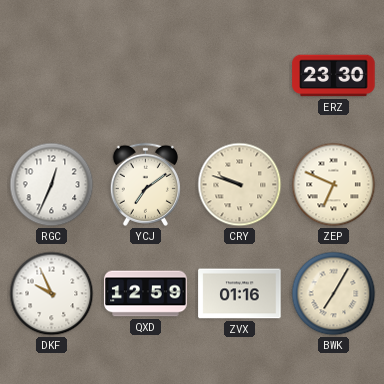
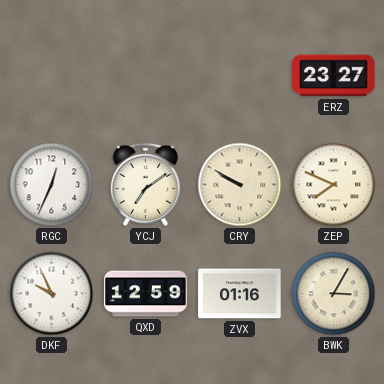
ERZ: 23:30 -> 23:27
CRY: 9:48 -> 9:50
ZEP: 6:49 -> 7:49
BWK: 7:05 -> 3:05
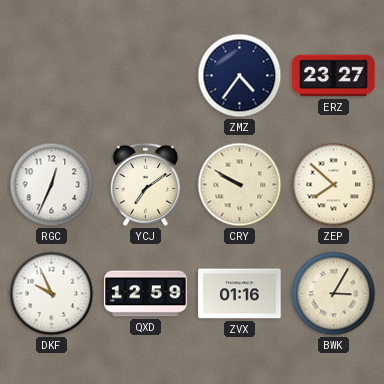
ZMZ: none -> 4:36
ZEP: 7:49 -> 7:52
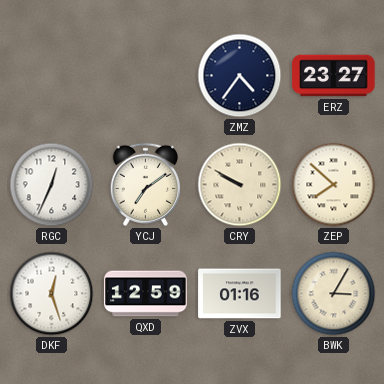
DKF: 9:56 -> 12:27
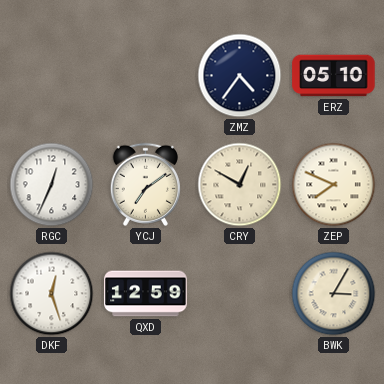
ERZ: 23:27 -> 05:10
CRY: 9:50 -> 12:50
ZEP: 7:52 -> 7:49
ZVX: 01:16 -> none
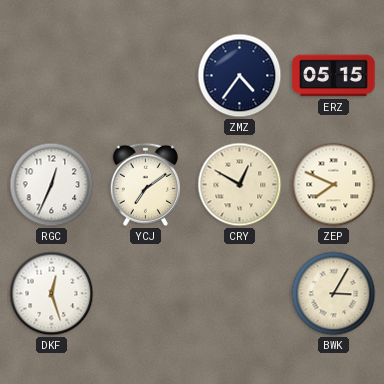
ERZ: 05:10 -> 05:15
QXD: 12:59 -> none
